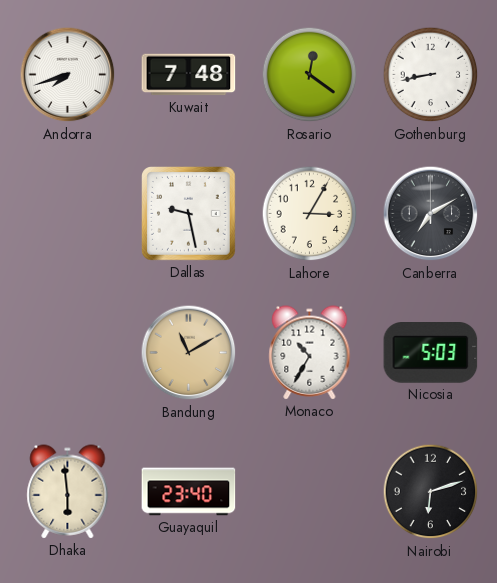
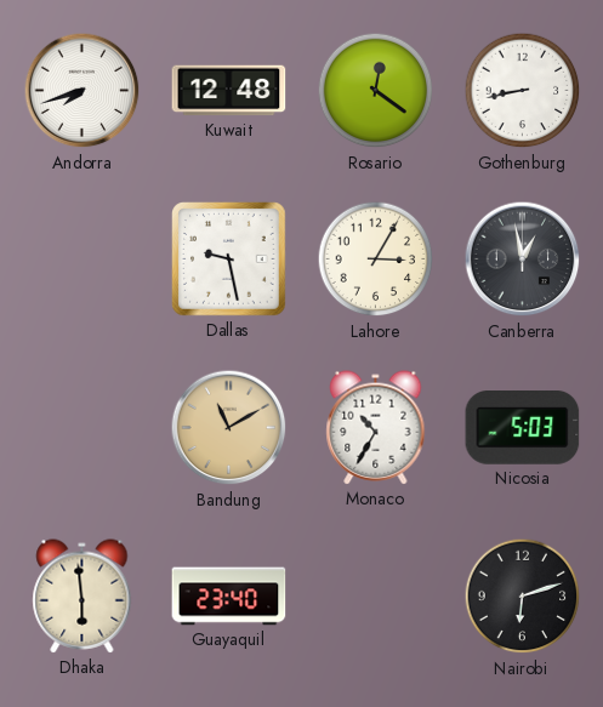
Kuwait: 7:48 -> 12:48
Canberra: 7:10 -> 12:58
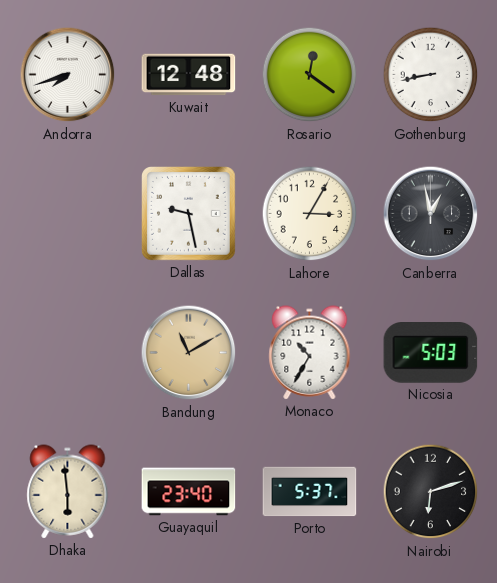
Porto: none -> 5:37
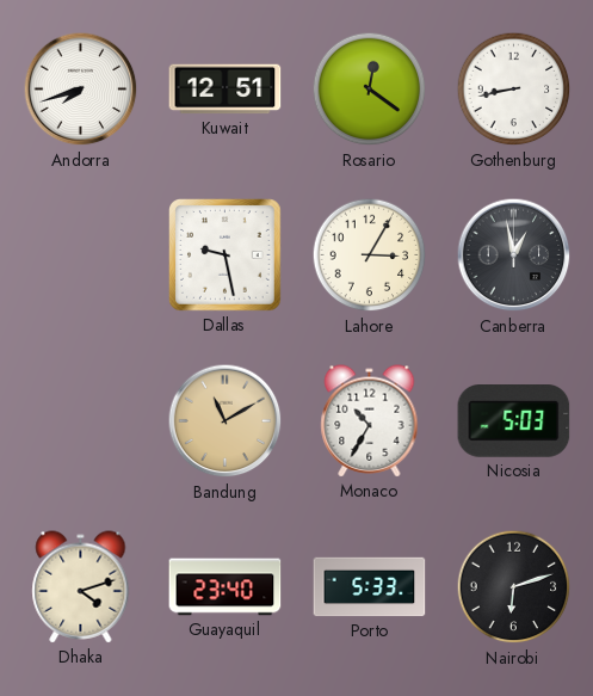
Kuwait: 12:48 -> 12:51
Dhaka: 5:59 -> 4:12
Porto: 5:37 -> 5:33
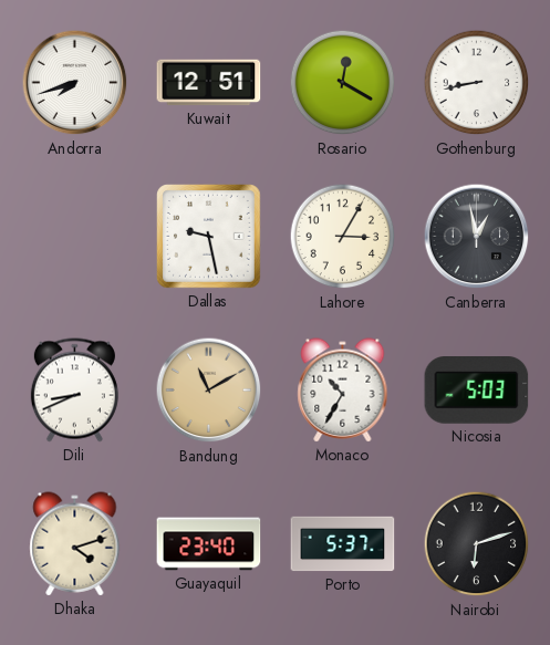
Rosario: 12:21 -> 12:20
Dili: none -> 8:41
Porto: 5:33 -> 5:37
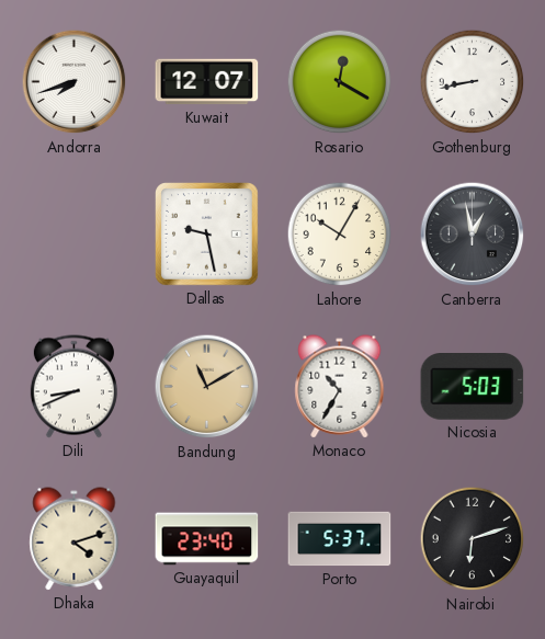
Kuwait: 12:51 -> 12:07
Lahore: 3:05 -> 10:05
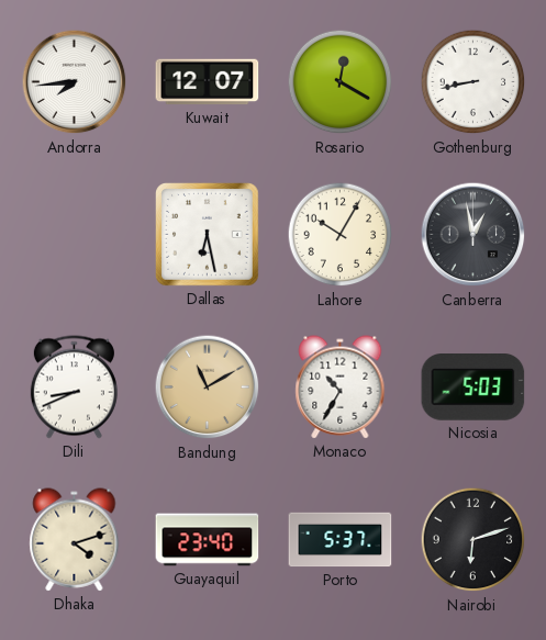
Andorra: 7:42 -> 7:44
Dallas: 9:28 -> 6:28
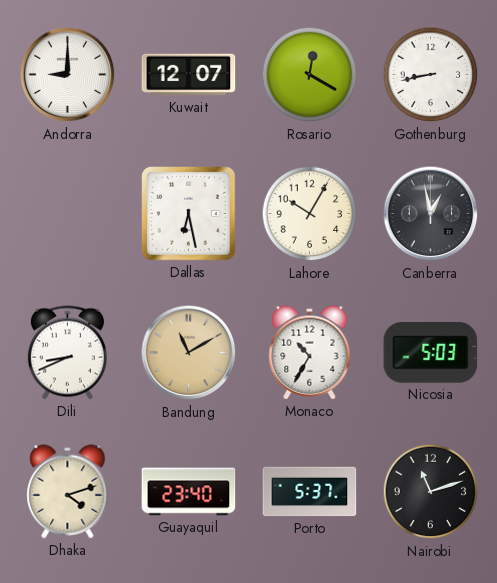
Andorra: 7:44 -> 9:00
Nairobi: 6:12 -> 11:12
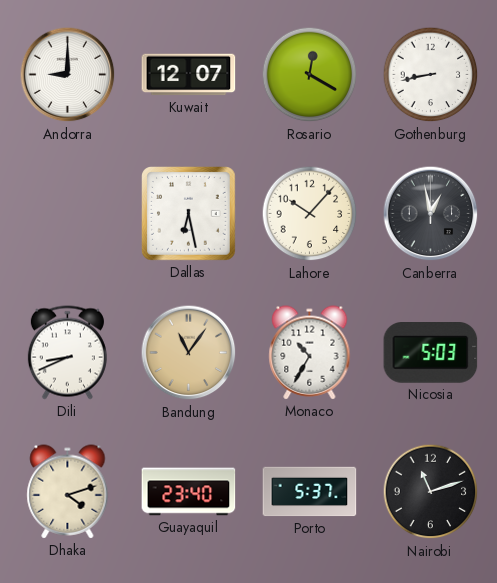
Lahore: 10:05 -> 10:07
Bandung: 11:10 -> 11:06
